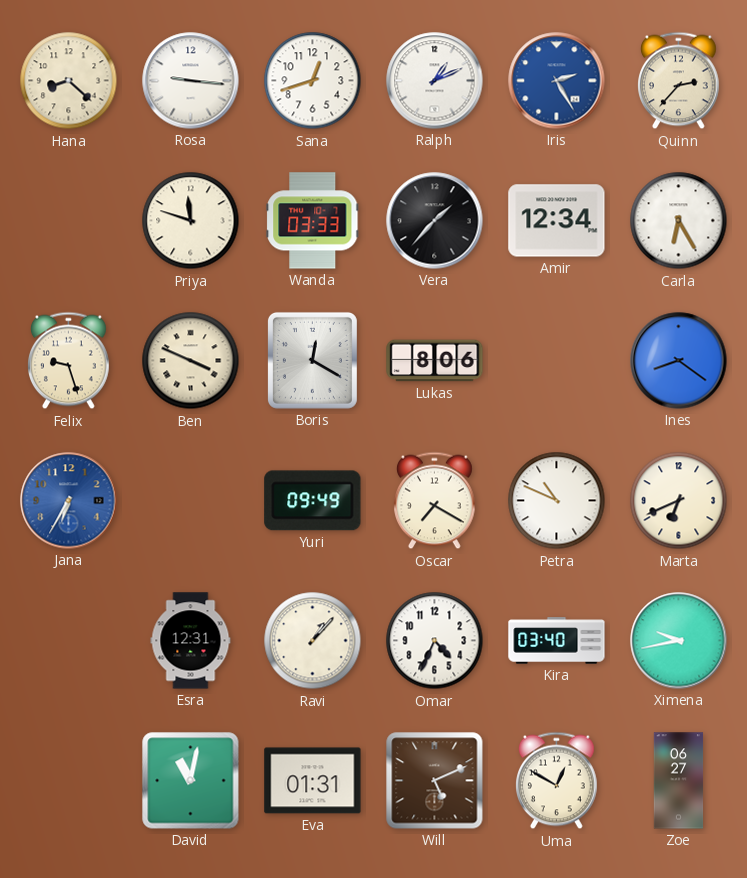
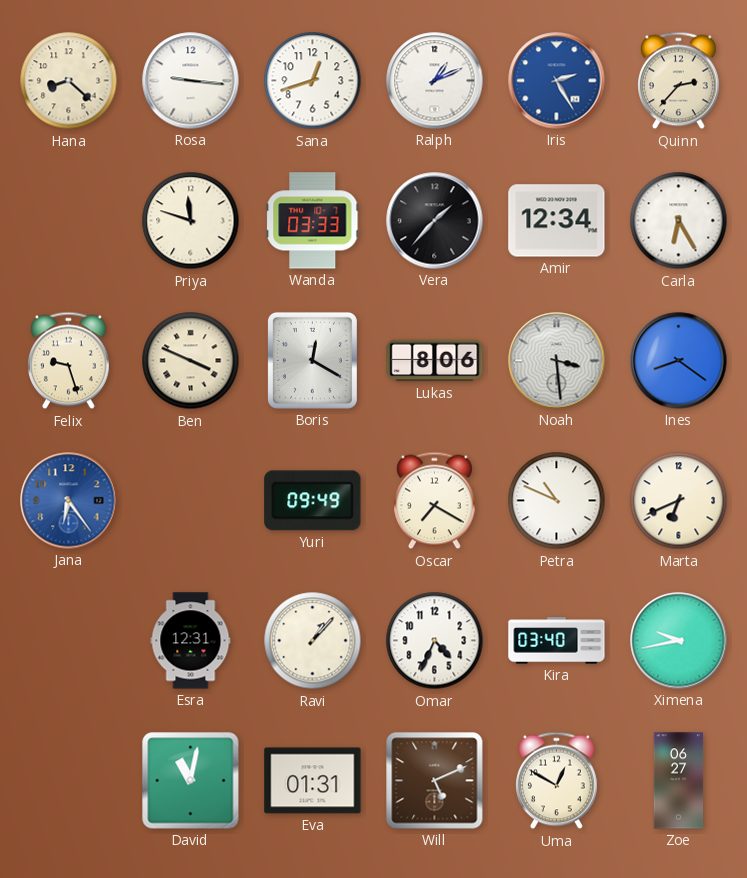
Noah: none -> 3:29
Jana: 6:35 -> 6:24
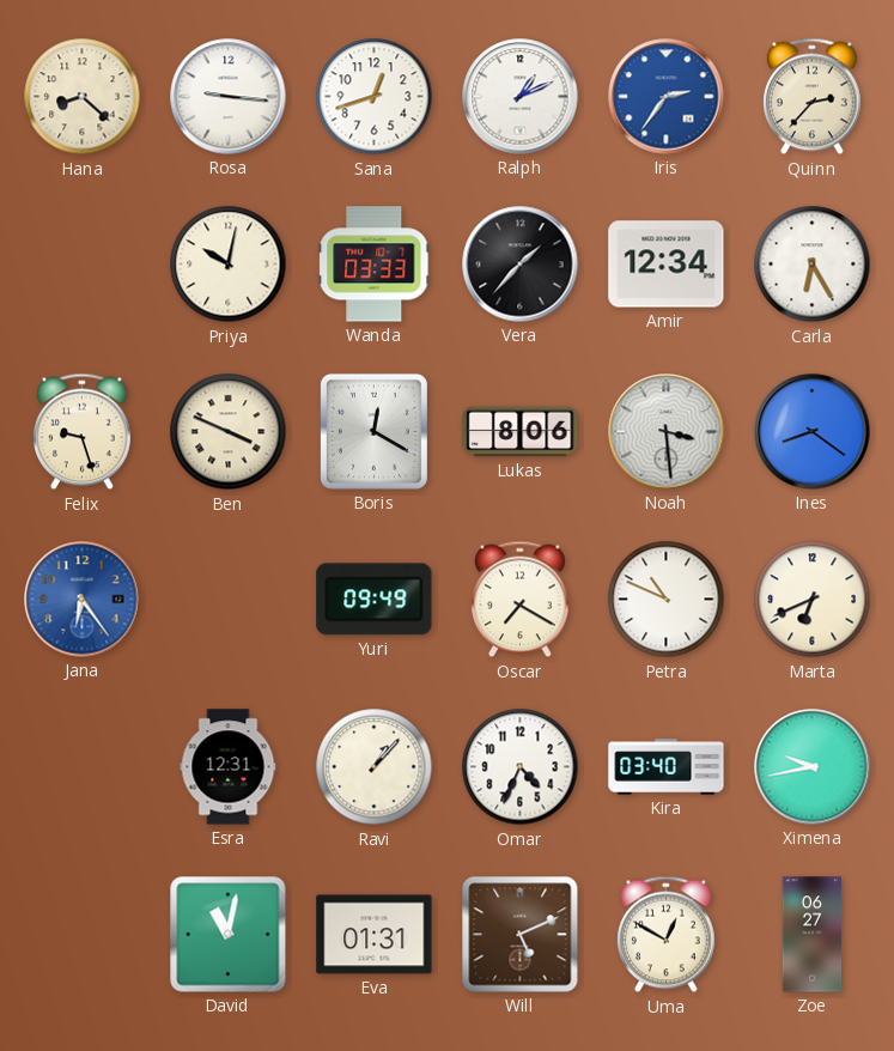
Iris: 2:25 -> 2:36
Priya: 11:48 -> 10:02
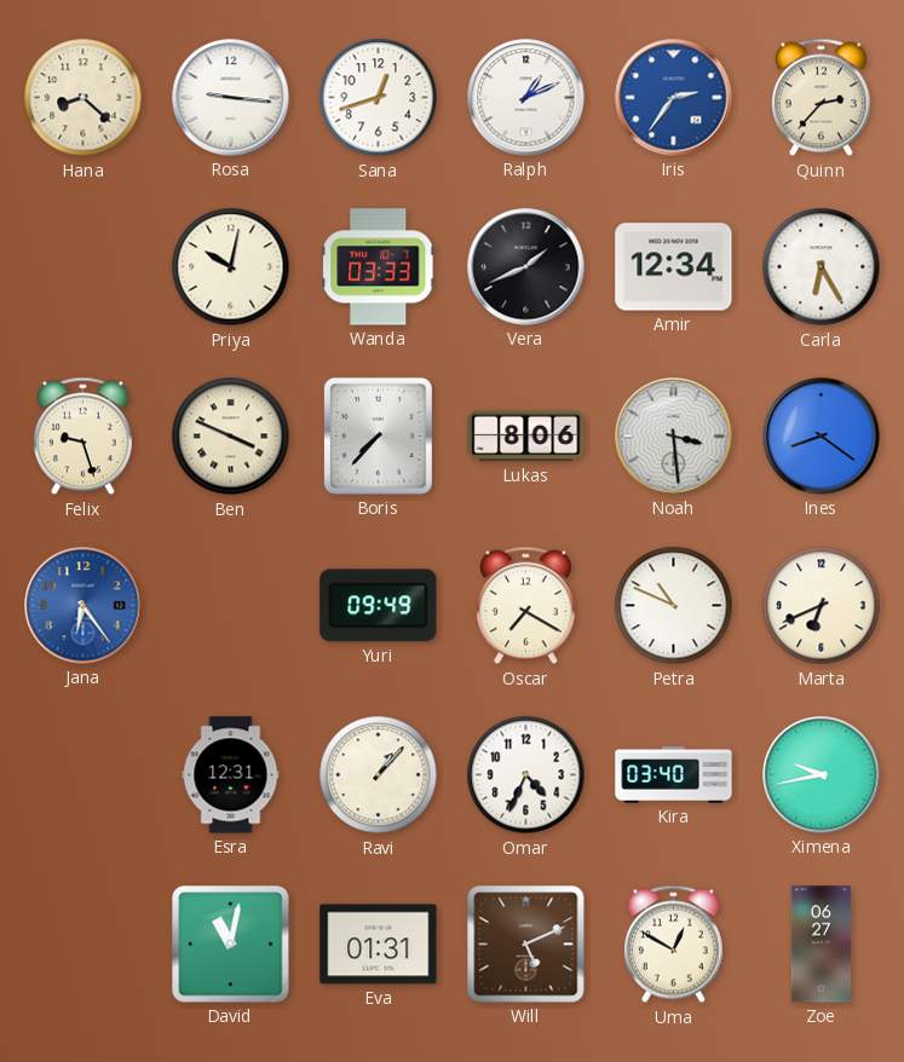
Vera: 1:37 -> 1:41
Boris: 12:20 -> 7:37
